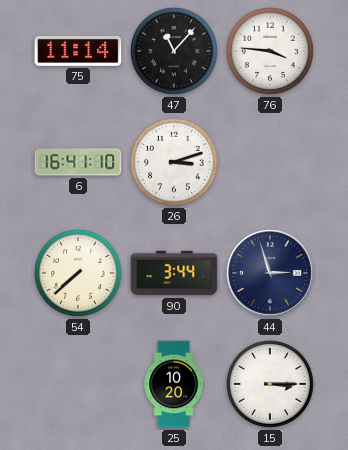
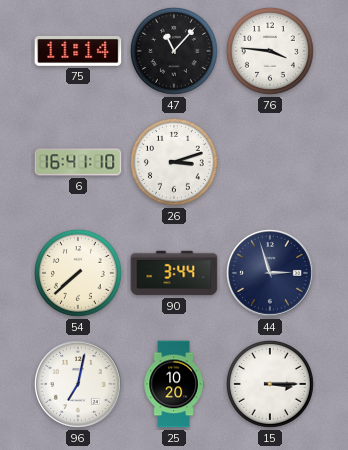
96: none -> 7:02
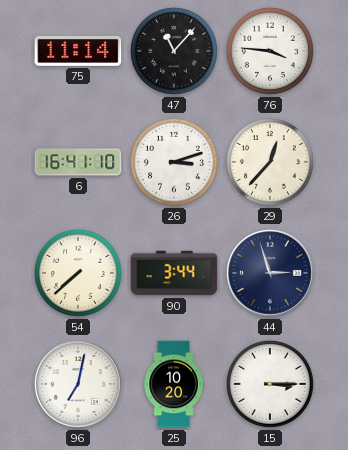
29: none -> 12:37
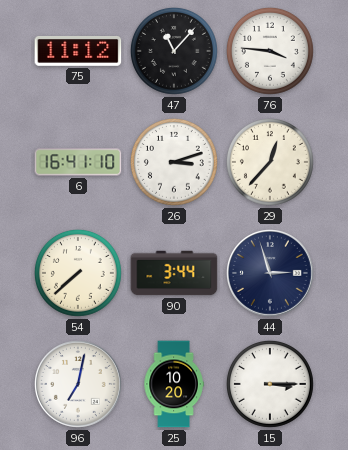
75: 11:14 -> 11:12
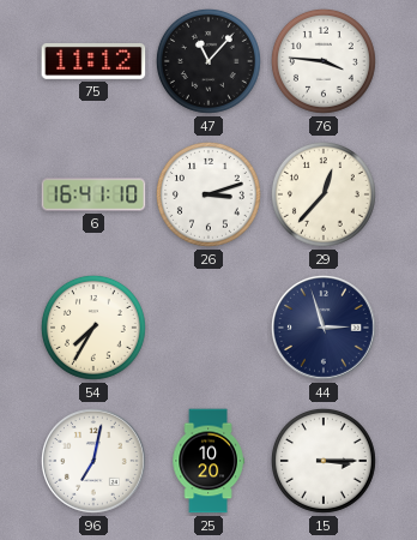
54: 7:38 -> 7:35
90: 3:44 -> none
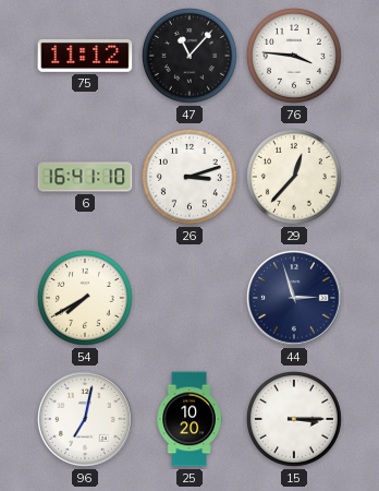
54: 7:35 -> 7:40
